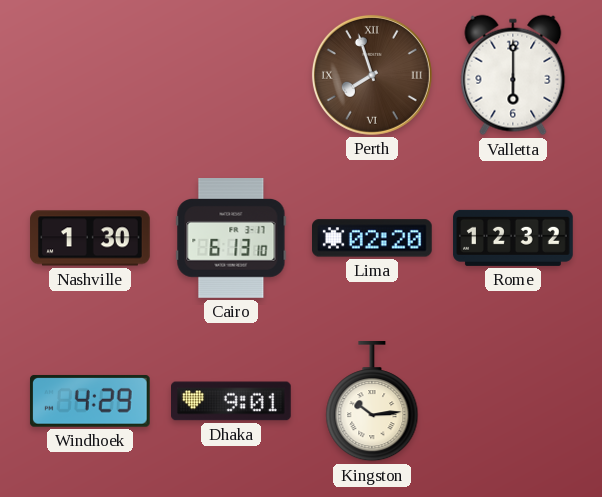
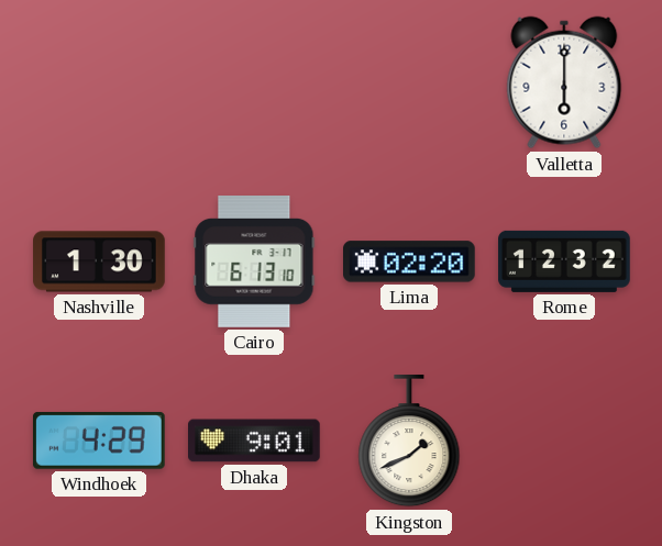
Perth: 7:57 -> none
Kingston: 10:14 -> 1:41
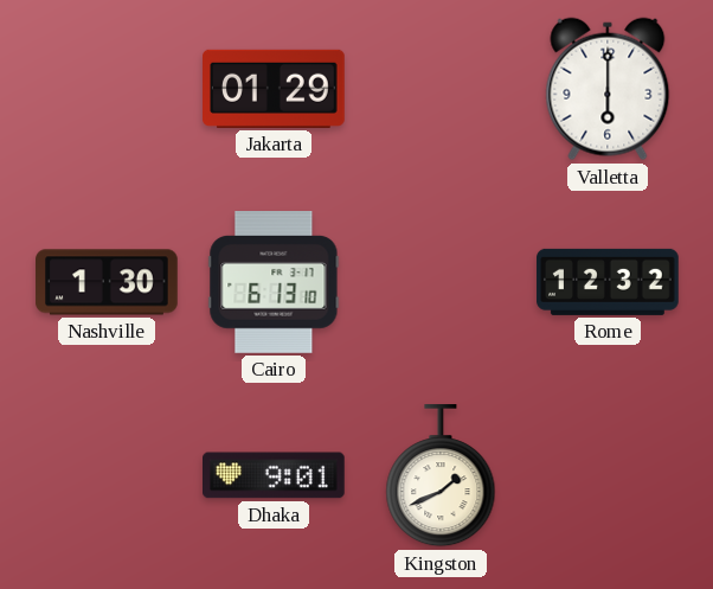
Jakarta: none -> 01:29
Lima: 02:20 -> none
Windhoek: 4:29 -> none
